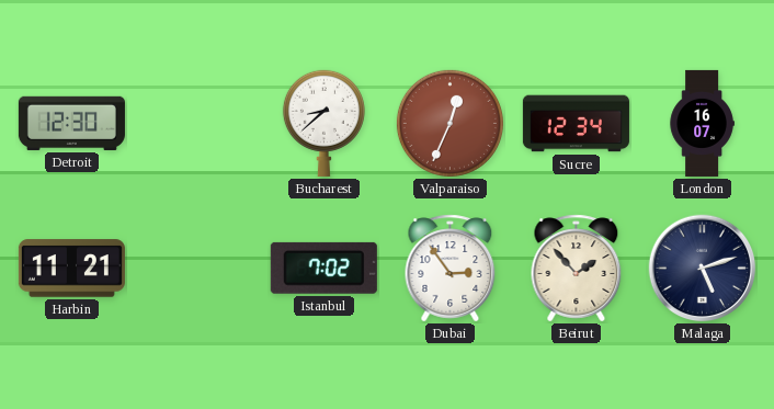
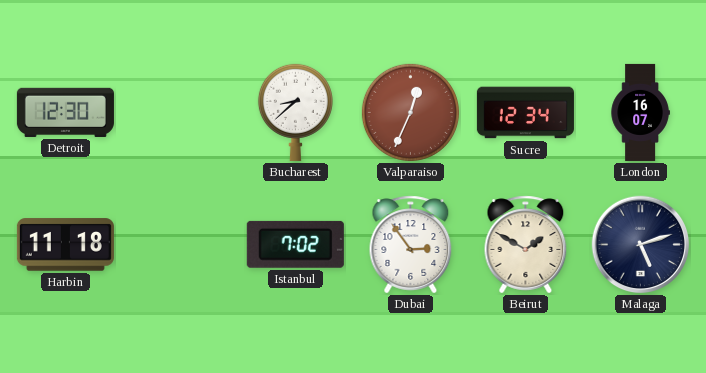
Harbin: 11:21 -> 11:18
Beirut: 1:53 -> 1:50
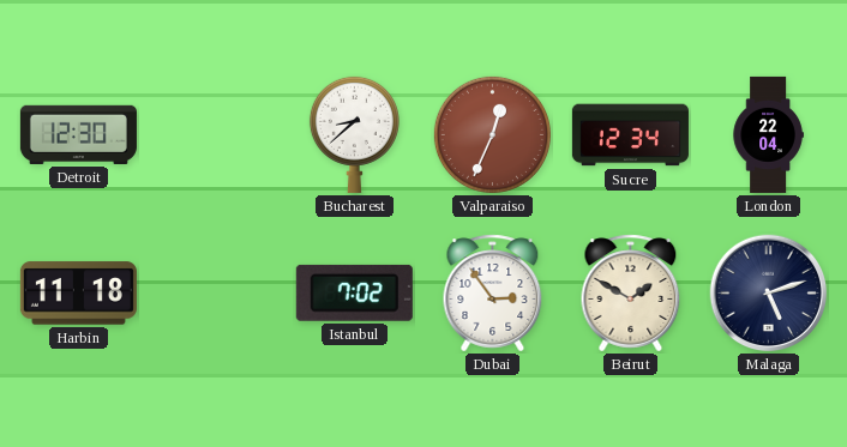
London: 16:07 -> 22:04
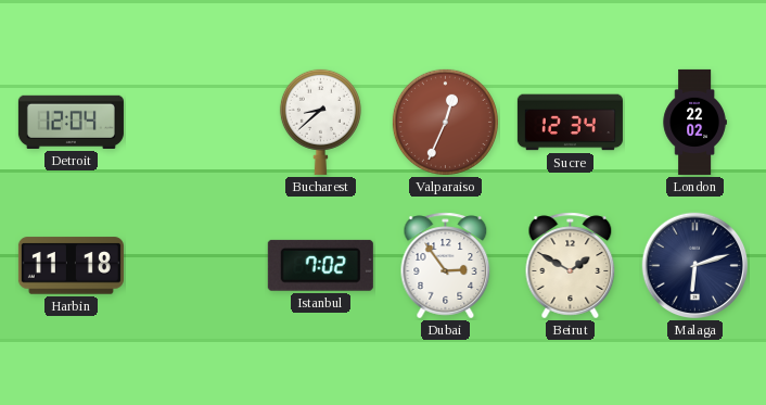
Detroit: 12:30 -> 12:04
London: 22:04 -> 22:02
Malaga: 5:12 -> 6:12
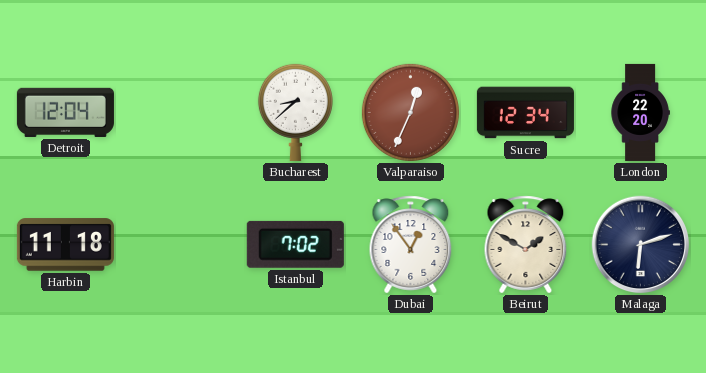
London: 22:02 -> 22:20
Dubai: 2:54 -> 12:54
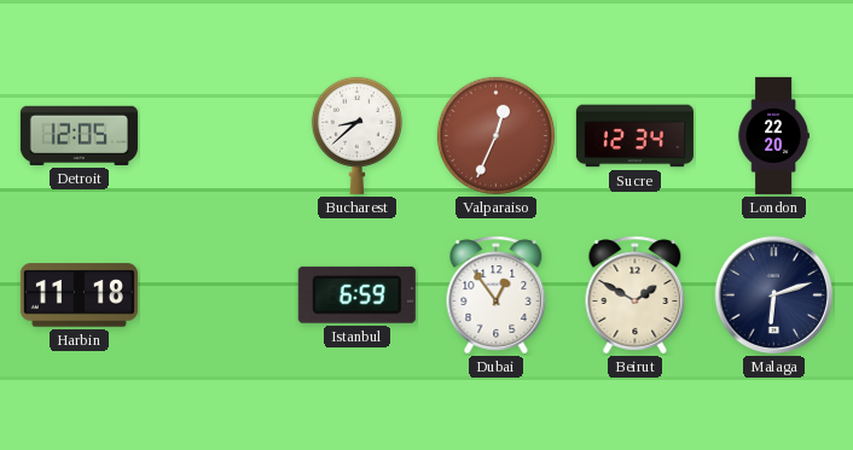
Detroit: 12:04 -> 12:05
Istanbul: 7:02 -> 6:59
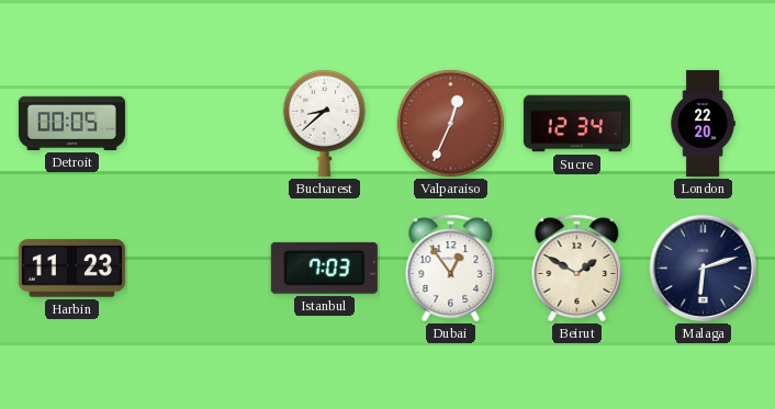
Detroit: 12:05 -> 00:05
Harbin: 11:18 -> 11:23
Istanbul: 6:59 -> 7:03
